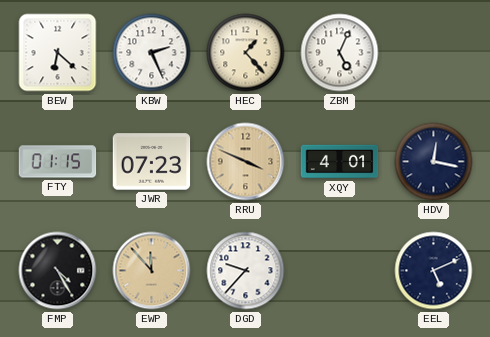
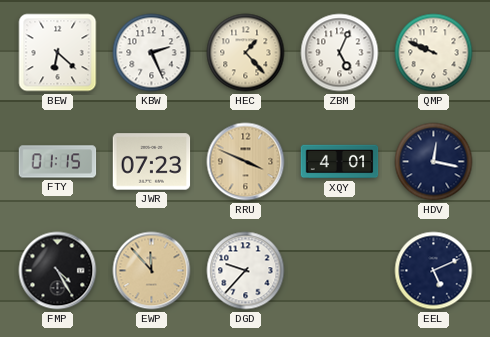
QMP: none -> 9:49
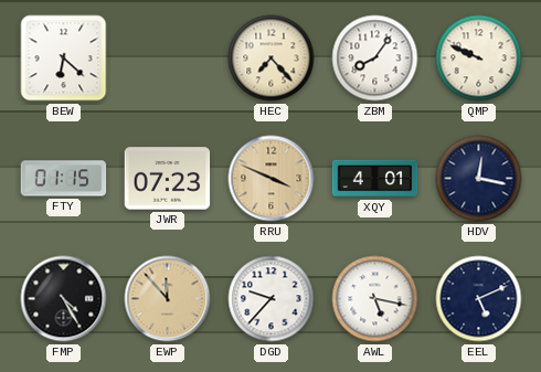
KBW: 2:26 -> none
HEC: 1:23 -> 7:23
ZBM: 5:04 -> 8:06
AWL: none -> 5:17
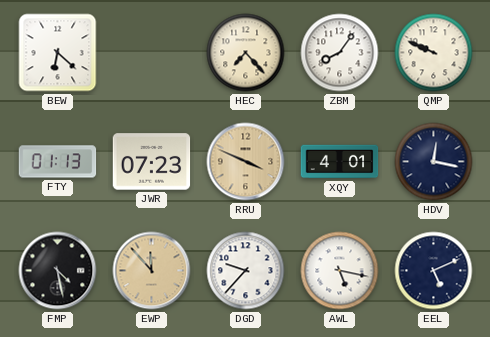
FTY: 01:15 -> 01:13
FMP: 4:25 -> 4:28
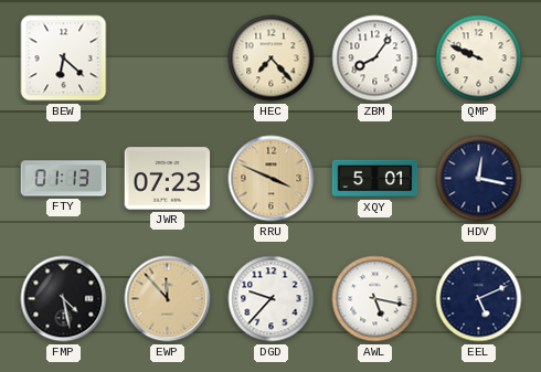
XQY: 4:01 -> 5:01
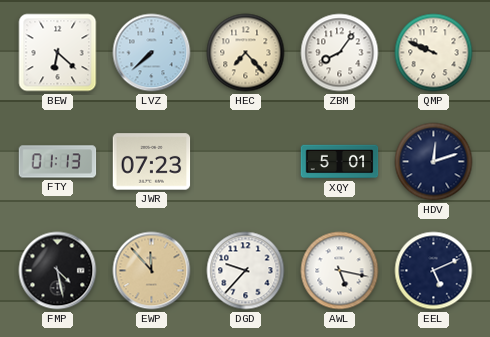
LVZ: none -> 7:38
RRU: 3:49 -> none
HDV: 12:17 -> 12:12
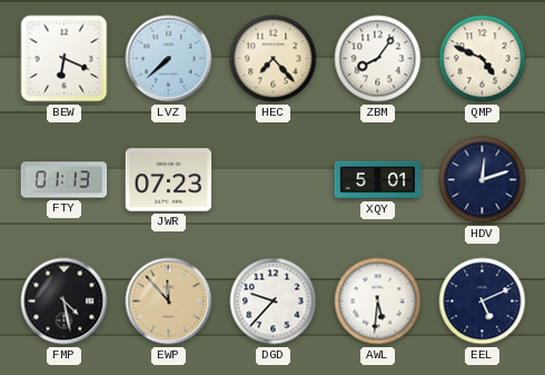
BEW: 6:22 -> 6:19
QMP: 9:49 -> 4:49
AWL: 5:17 -> 5:31
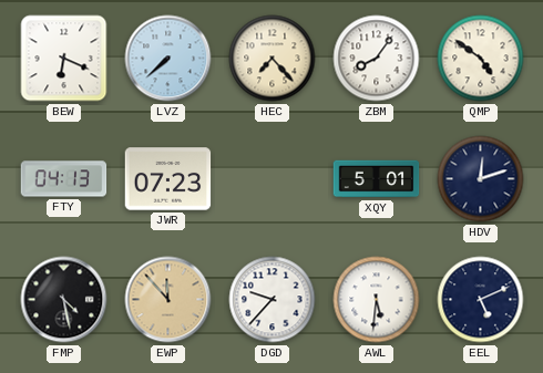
QMP: 4:49 -> 4:51
FTY: 01:13 -> 04:13
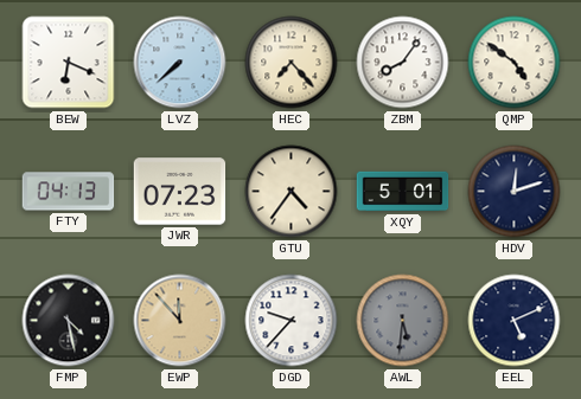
GTU: none -> 4:36
AWL dial: white -> grey
